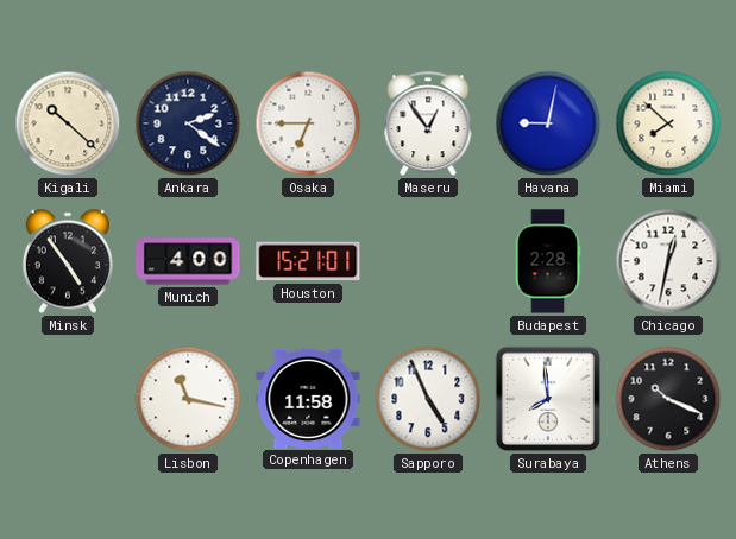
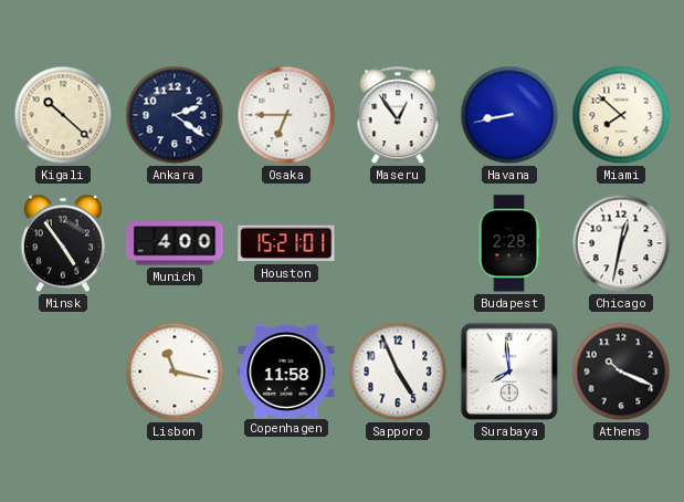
Havana: 9:02 -> 8:43
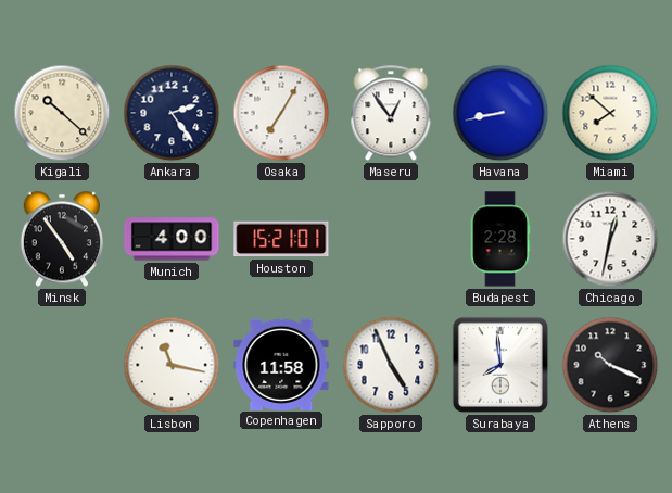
Ankara: 2:21 -> 2:24
Osaka: 6:45 -> 7:05
